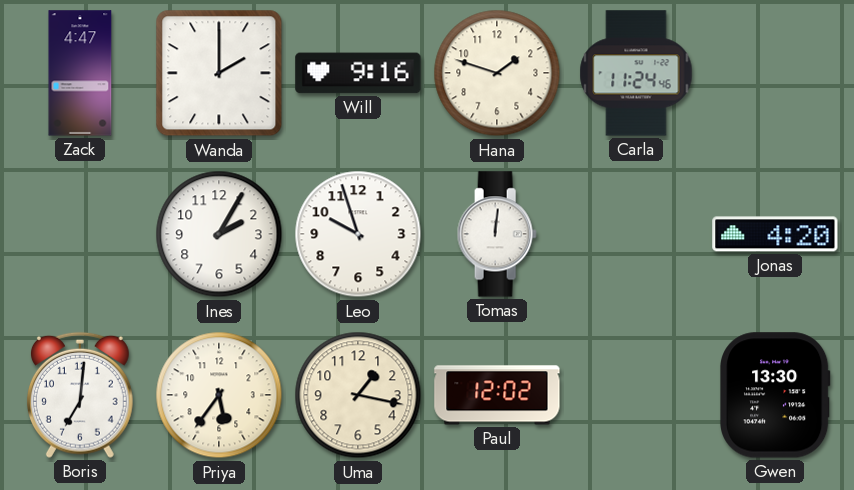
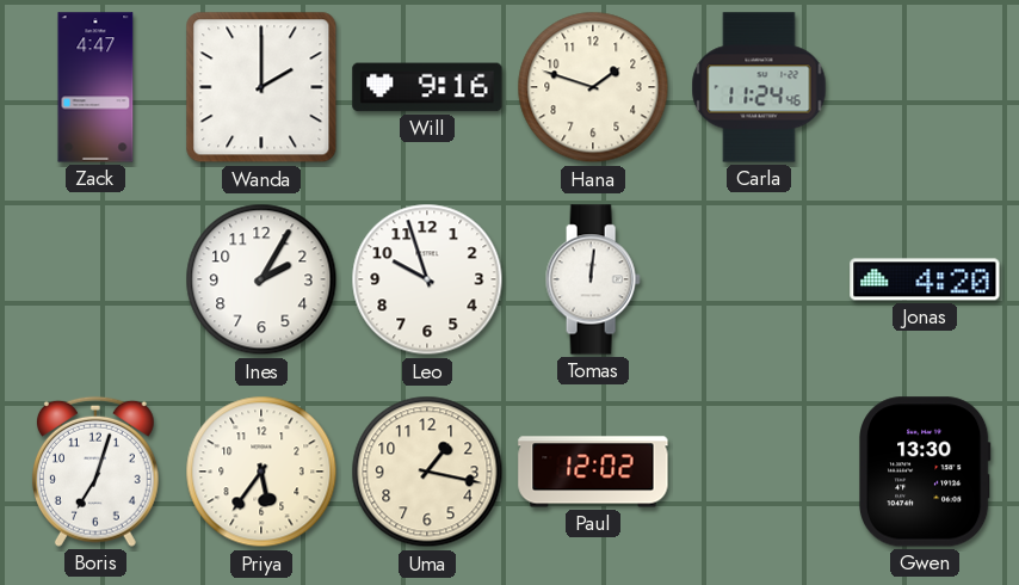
Boris: 7:01 -> 7:03
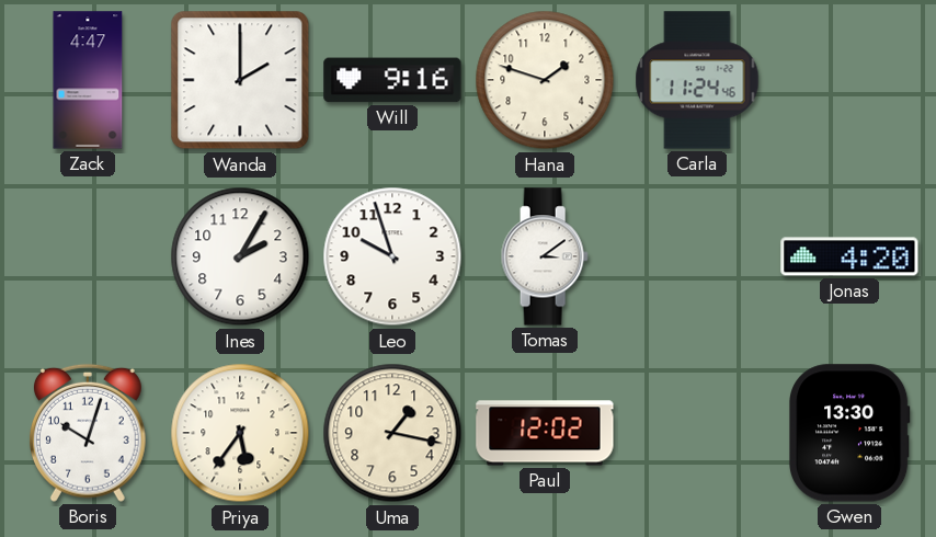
Tomas: 12:01 -> 3:09
Boris: 7:03 -> 10:03
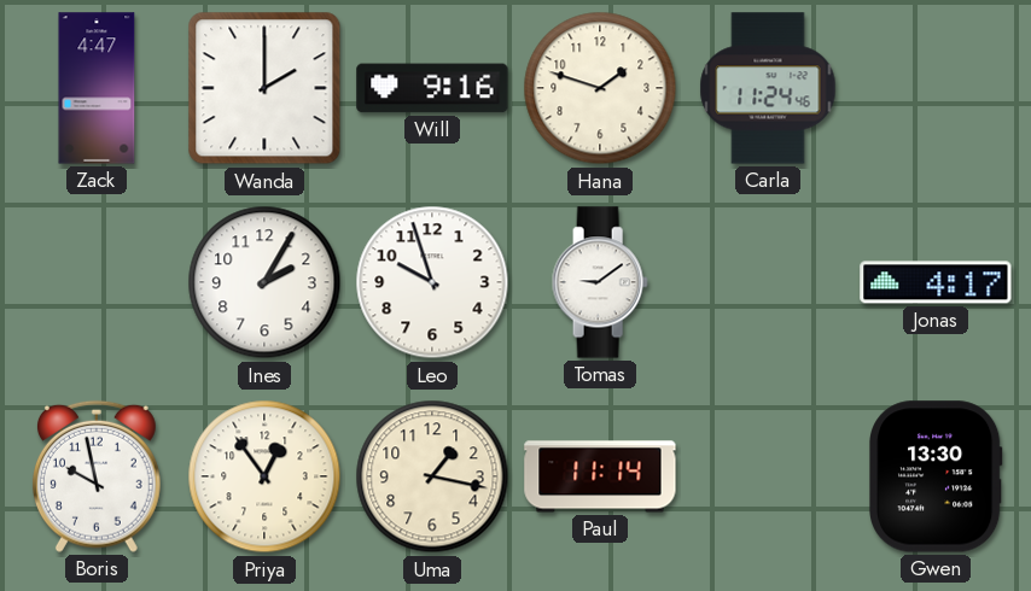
Tomas: 3:09 -> 9:09
Jonas: 4:20 -> 4:17
Boris: 10:03 -> 9:58
Priya: 5:36 -> 12:54
Paul: 12:02 -> 11:14
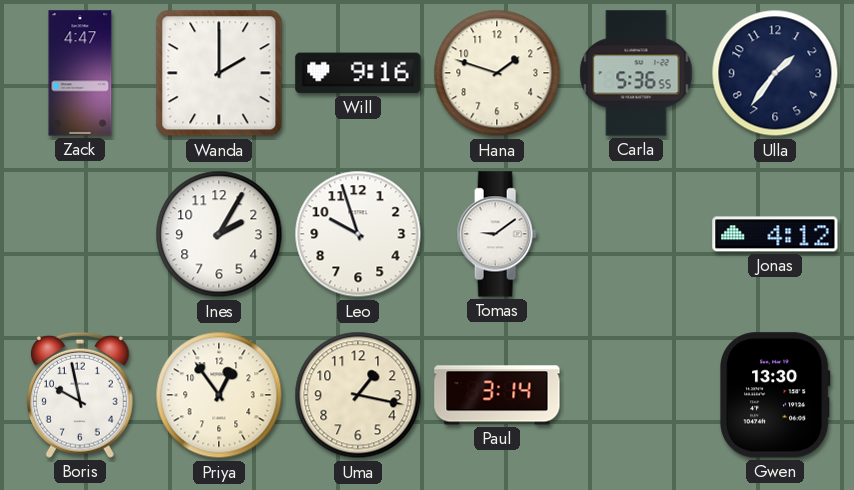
Carla: 11:24 -> 5:36
Ulla: none -> 1:36
Jonas: 4:17 -> 4:12
Paul: 11:14 -> 3:14
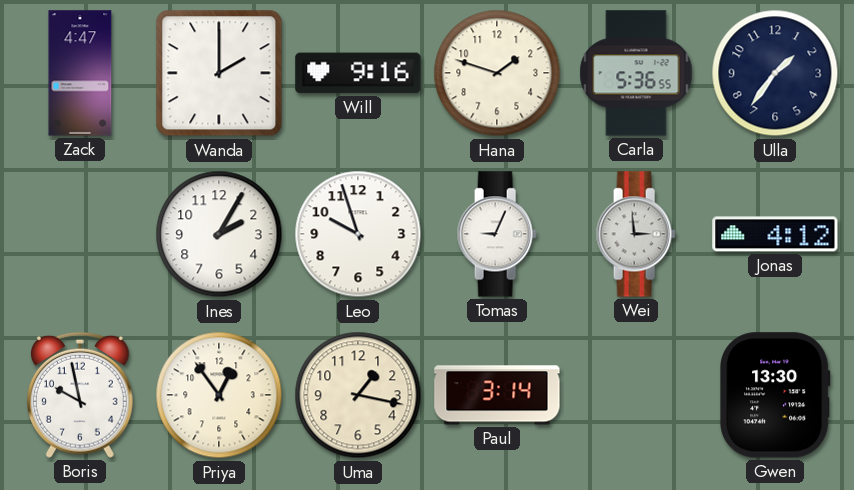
Tomas: 9:09 -> 9:04
Wei: none -> 2:59
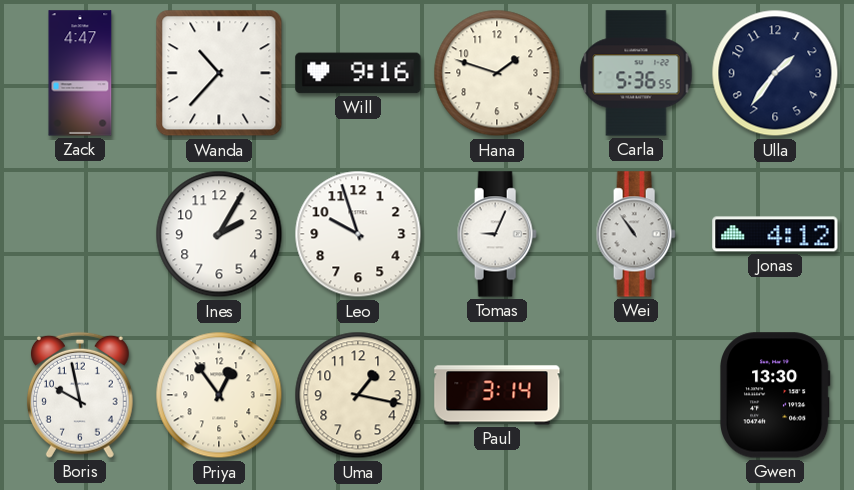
Wanda: 2:00 -> 10:37
Wei: 2:59 -> 10:54
